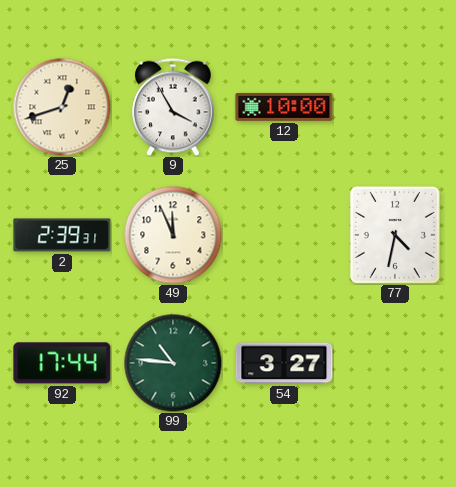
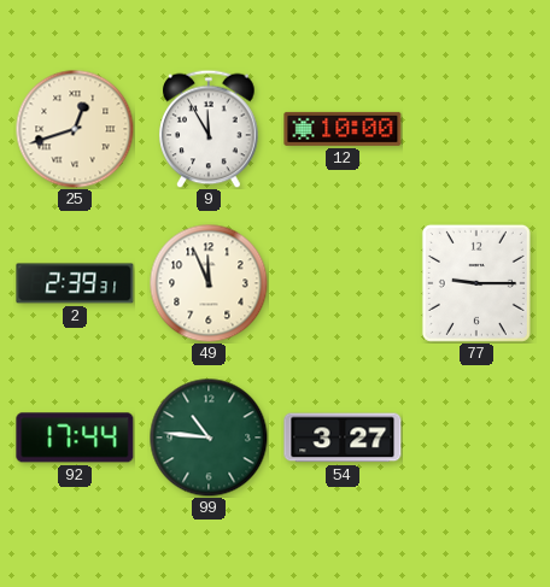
9: 3:55 -> 11:55
77: 4:32 -> 9:15
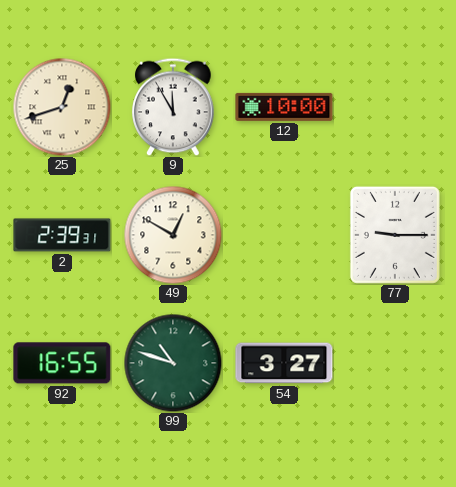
49: 11:56 -> 12:50
92: 17:44 -> 16:55
99: 10:46 -> 10:48
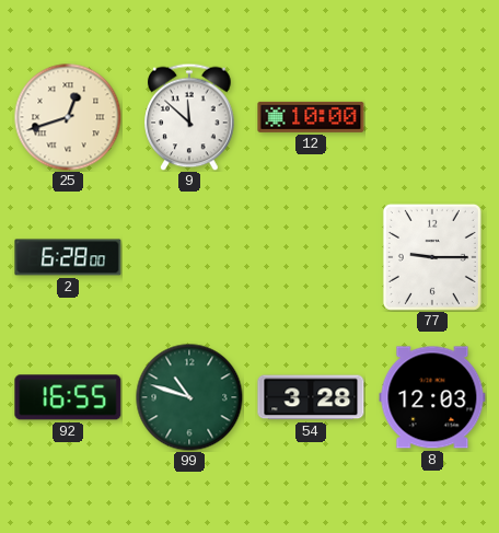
9: 11:55 -> 11:52
2: 2:39 -> 6:28
49: 12:50 -> none
54: 3:27 -> 3:28
8: none -> 12:03
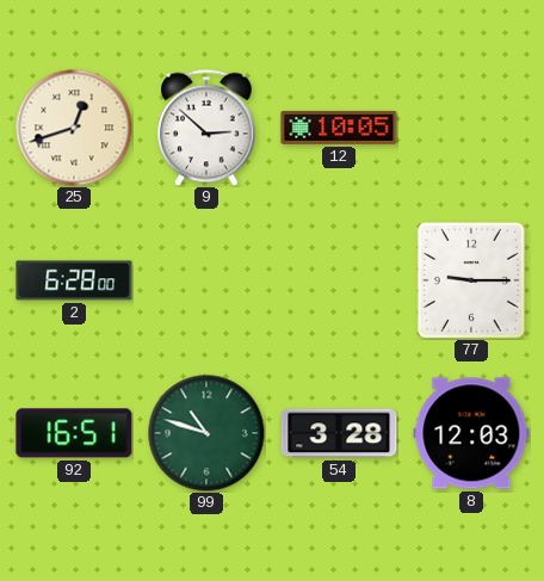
9: 11:52 -> 2:52
12: 10:00 -> 10:05
92: 16:55 -> 16:51
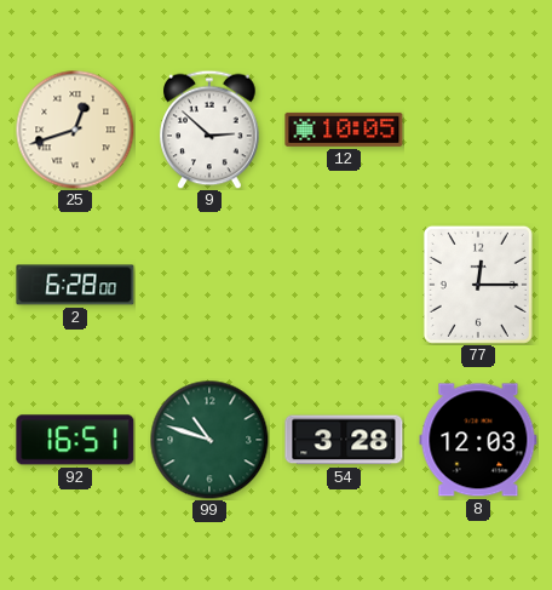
77: 9:15 -> 12:15
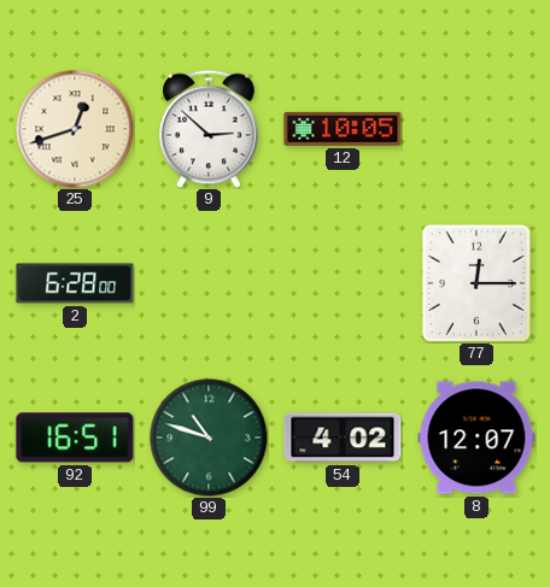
54: 3:28 -> 4:02
8: 12:03 -> 12:07
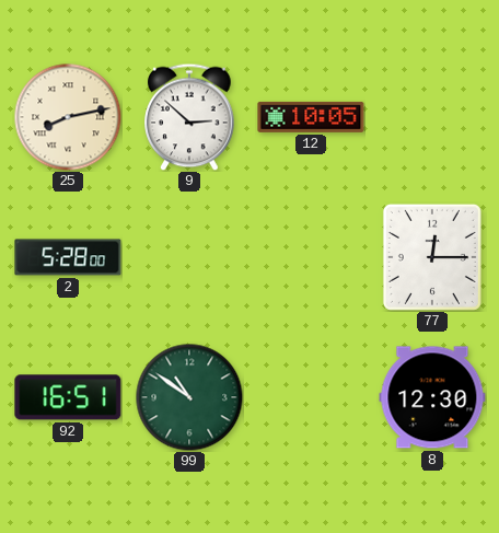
25: 12:42 -> 8:13
2: 6:28 -> 5:28
99: 10:48 -> 10:51
54: 4:02 -> none
8: 12:07 -> 12:30
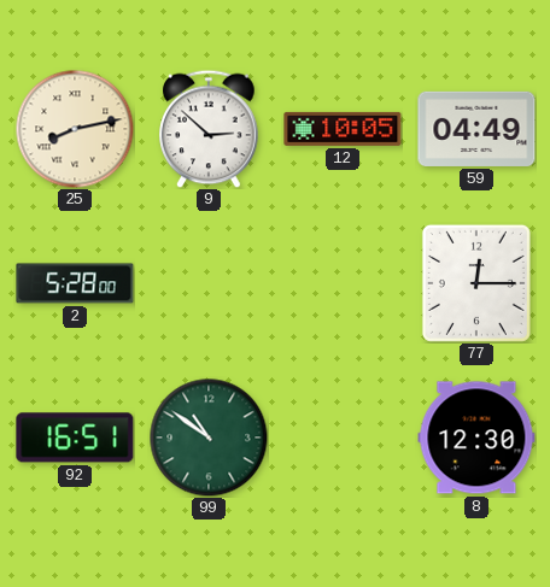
59: none -> 04:49
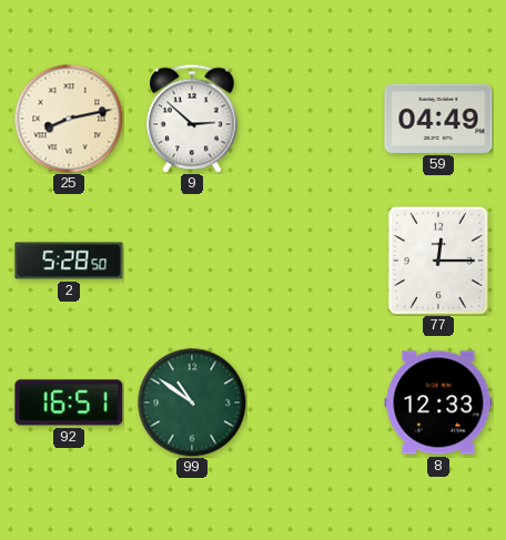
12: 10:05 -> none
2: 5:28:00 -> 5:28:50
8: 12:30 -> 12:33
